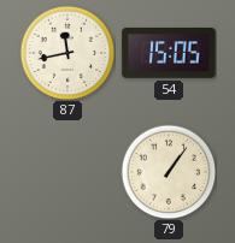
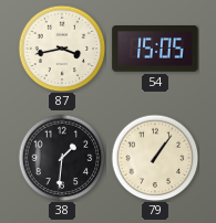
87: 11:43 -> 3:43
38: none -> 1:31
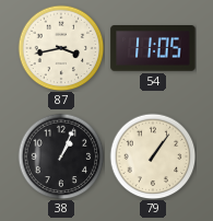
54: 15:05 -> 11:05
38: 1:31 -> 1:04
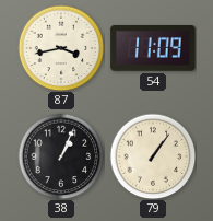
54: 11:05 -> 11:09
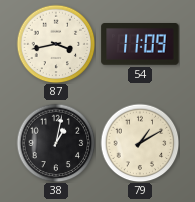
38: 1:04 -> 1:02
79: 1:06 -> 1:10
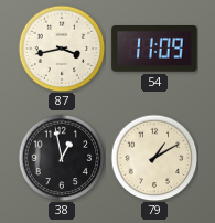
38: 1:02 -> 12:58
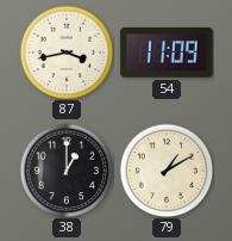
38: 12:58 -> 1:00
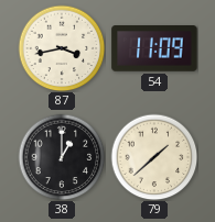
79: 1:10 -> 1:38
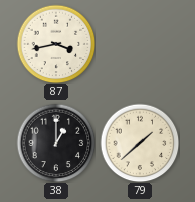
54: 11:09 -> none
